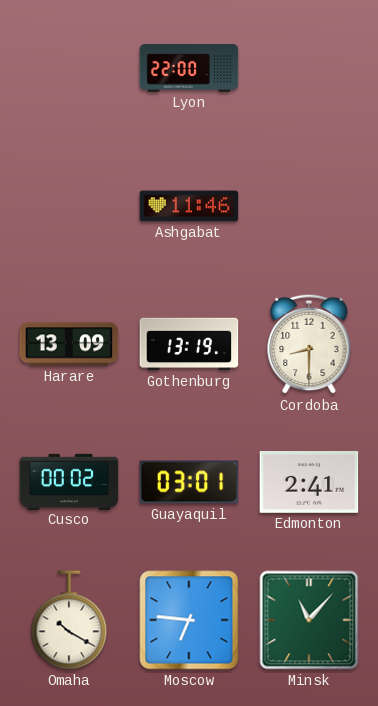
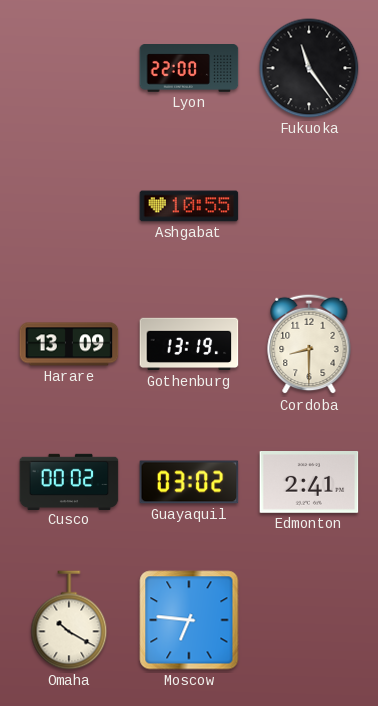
Fukuoka: none -> 11:24
Ashgabat: 11:46 -> 10:55
Guayaquil: 03:01 -> 03:02
Minsk: 11:07 -> none
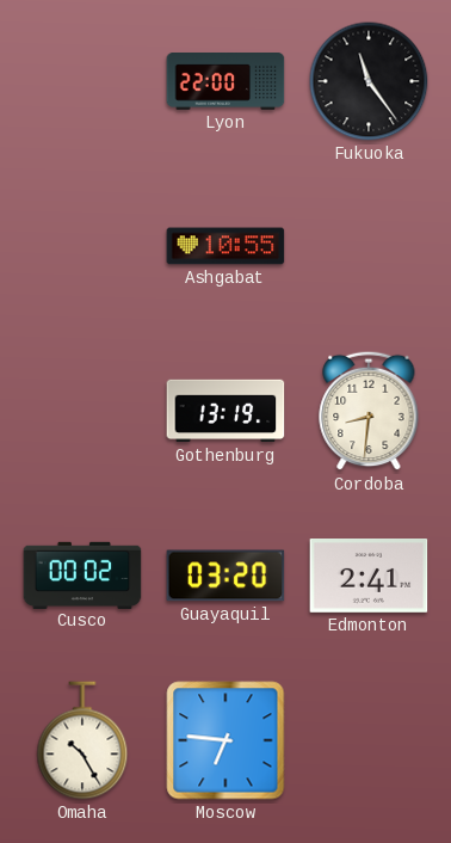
Harare: 13:09 -> none
Cordoba: 8:30 -> 8:31
Guayaquil: 03:02 -> 03:20
Omaha: 10:20 -> 10:25
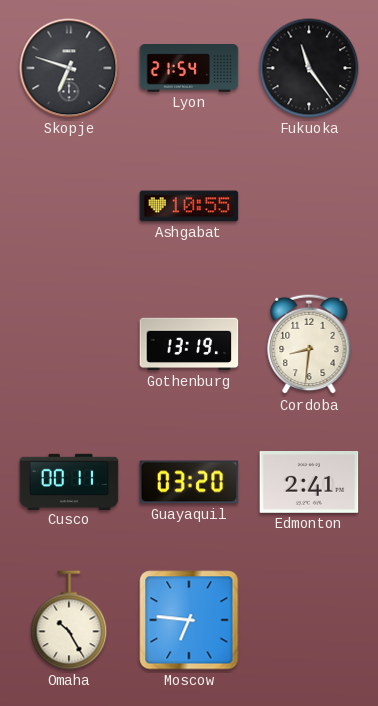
Skopje: none -> 6:48
Lyon: 22:00 -> 21:54
Cusco: 00:02 -> 00:11
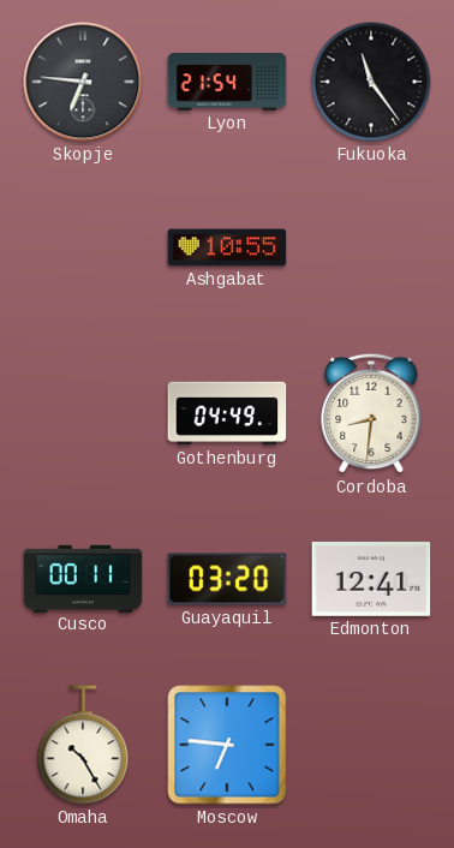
Skopje: 6:48 -> 6:46
Gothenburg: 13:19 -> 04:49
Edmonton: 2:41 -> 12:41
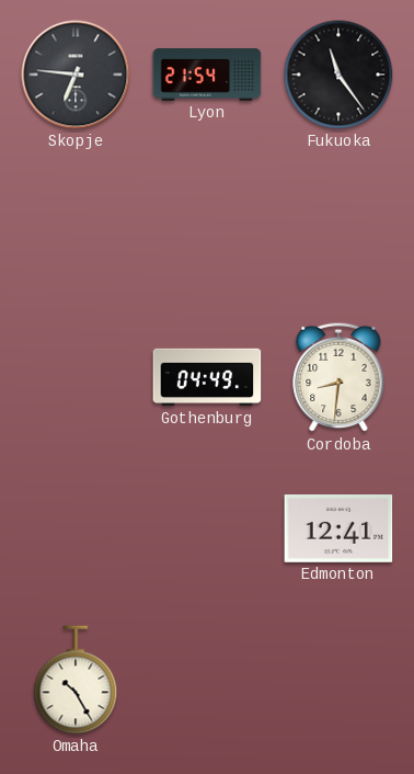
Ashgabat: 10:55 -> none
Cusco: 00:11 -> none
Guayaquil: 03:20 -> none
Moscow: 6:46 -> none
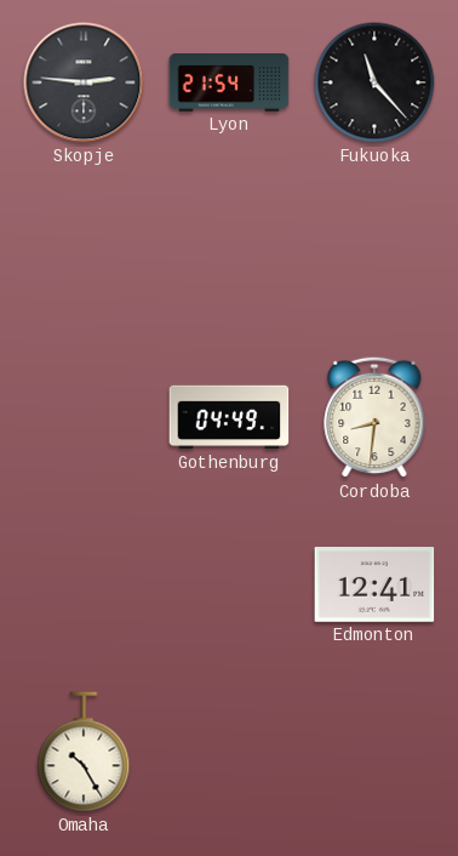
Skopje: 6:46 -> 2:46
Fukuoka: 11:24 -> 11:23
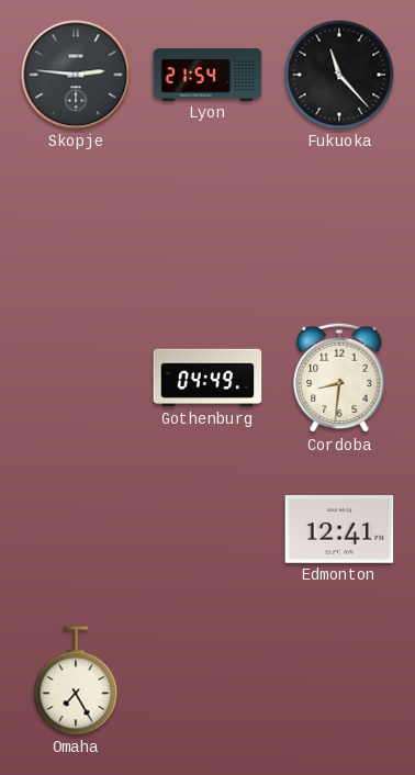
Omaha: 10:25 -> 7:25
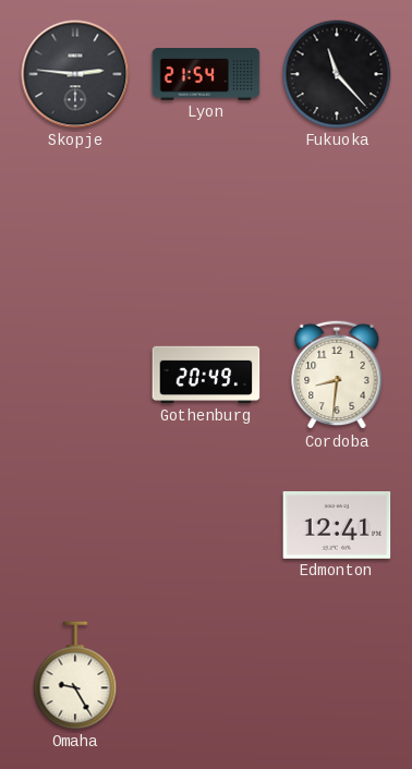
Gothenburg: 04:49 -> 20:49
Omaha: 7:25 -> 9:25
